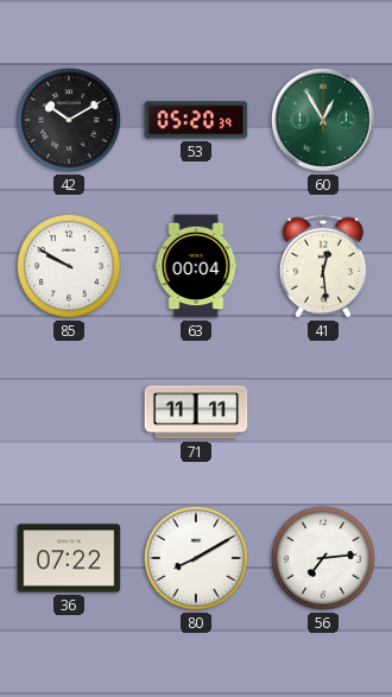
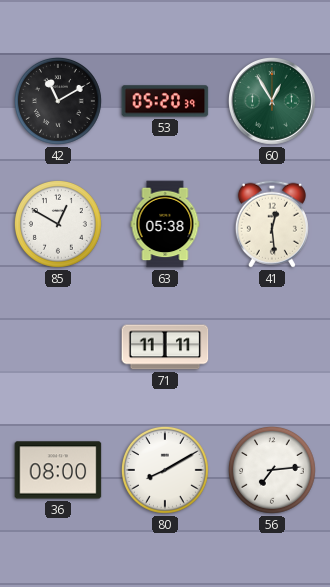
42: 10:10 -> 11:10
85: 9:50 -> 12:50
63: 00:04 -> 05:38
36: 07:22 -> 08:00
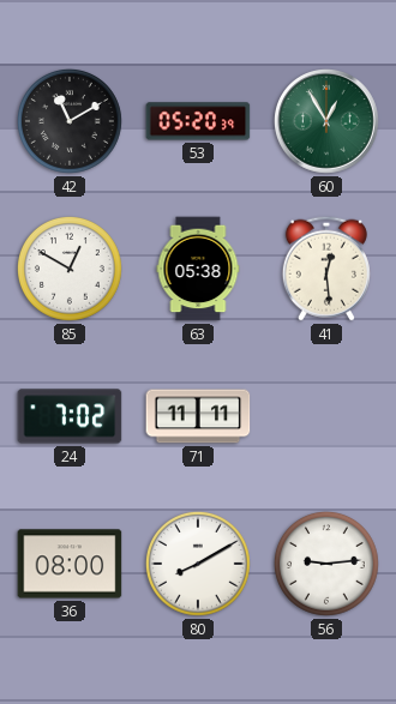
24: none -> 7:02
56: 7:14 -> 9:14
